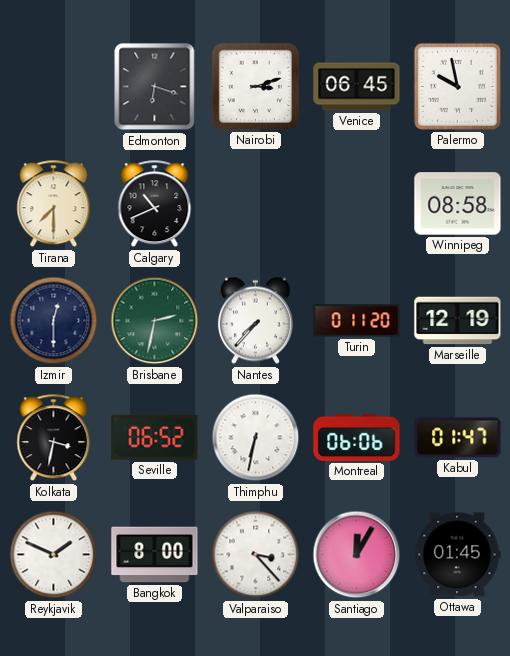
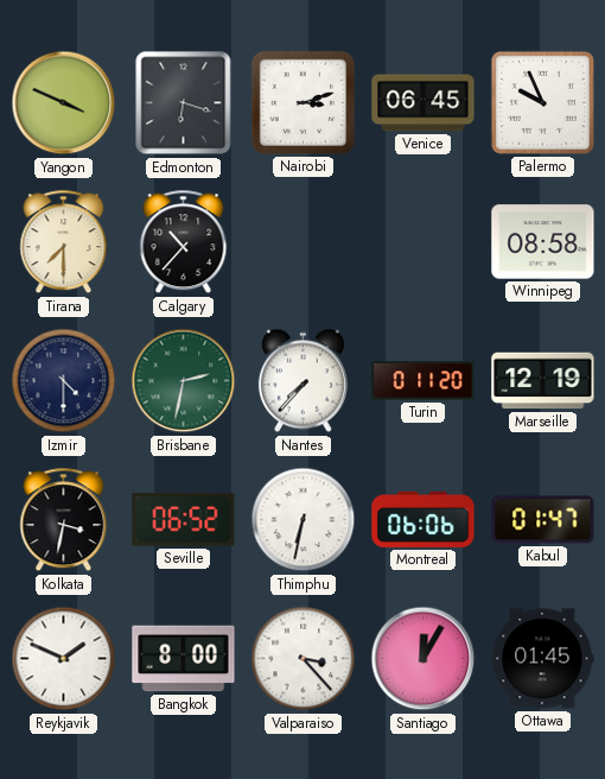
Yangon: none -> 3:49
Palermo: 9:58 -> 9:56
Calgary: 10:41 -> 10:37
Izmir: 12:30 -> 4:30
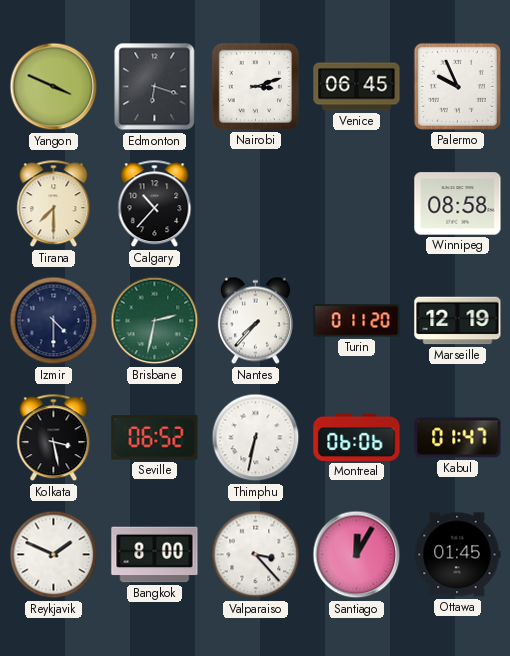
Kolkata: 3:32 -> 3:28
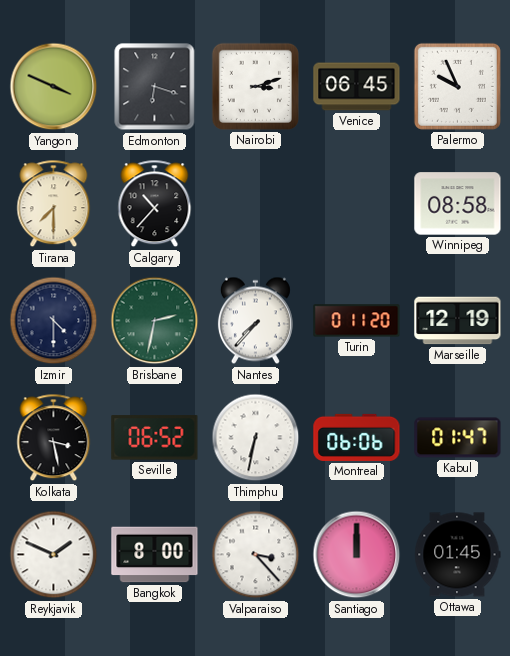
Santiago: 12:05 -> 12:00
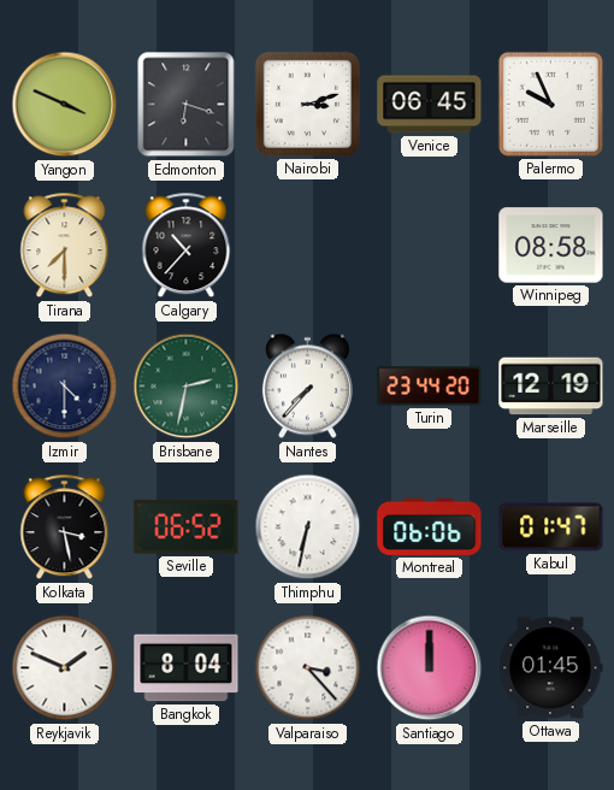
Turin: 0:11 -> 23:44
Bangkok: 8:00 -> 8:04
